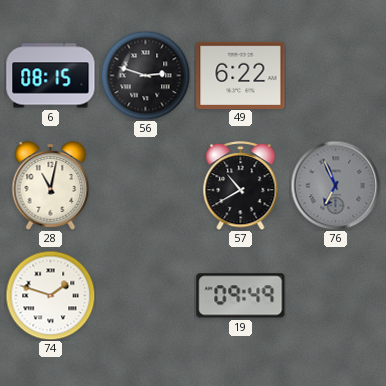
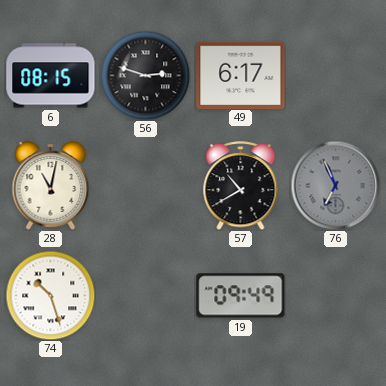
49: 6:22 -> 6:17
74: 1:48 -> 10:27
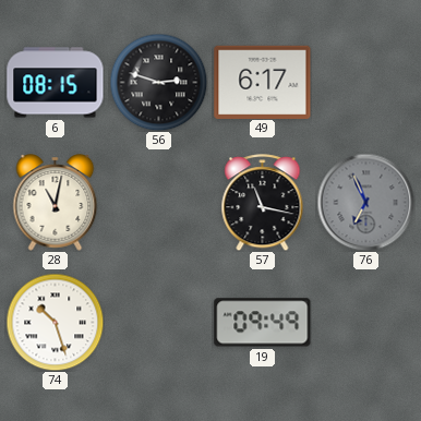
57: 10:40 -> 11:17
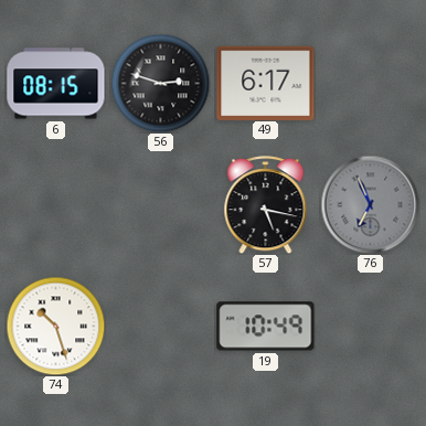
28: 11:02 -> none
57: 11:17 -> 5:17
19: 09:49 -> 10:49
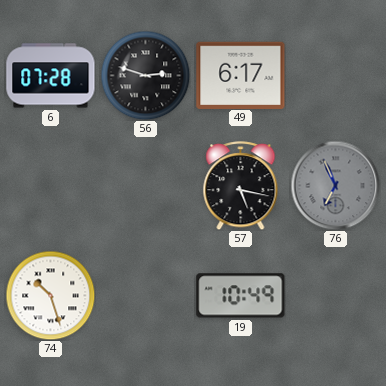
6: 08:15 -> 07:28
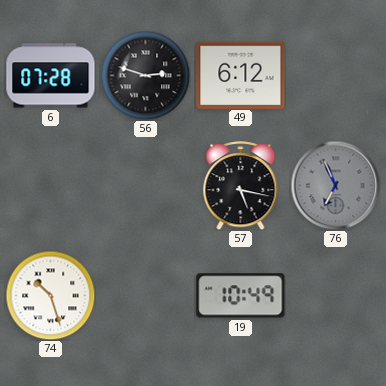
49: 6:17 -> 6:12
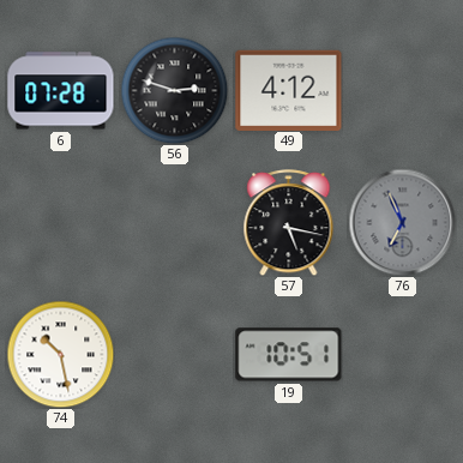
49: 6:12 -> 4:12
74: 10:27 -> 10:28
19: 10:49 -> 10:51
